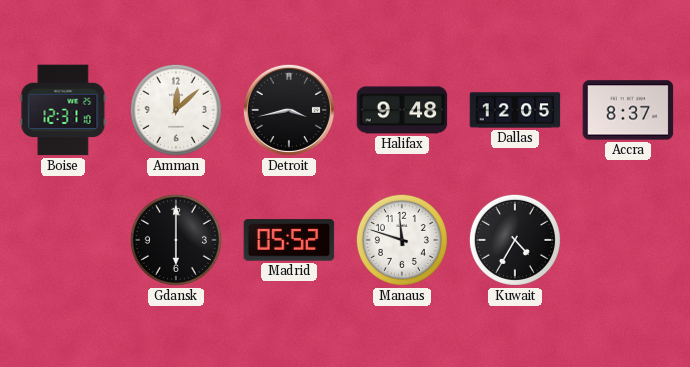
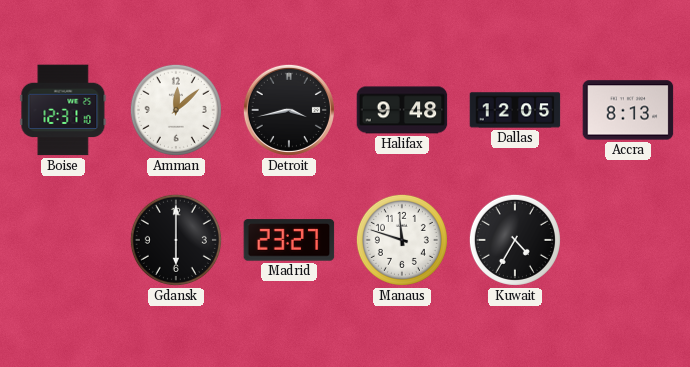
Accra: 8:37 -> 8:13
Madrid: 05:52 -> 23:27
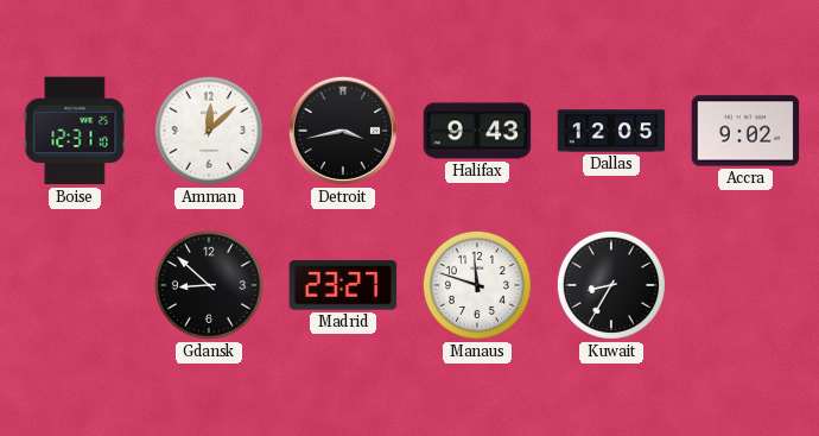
Halifax: 9:48 -> 9:43
Accra: 8:13 -> 9:02
Gdansk: 6:00 -> 8:52
Kuwait: 4:35 -> 8:35
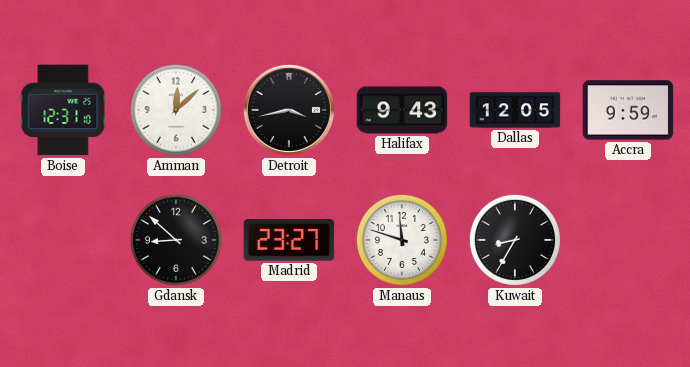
Accra: 9:02 -> 9:59
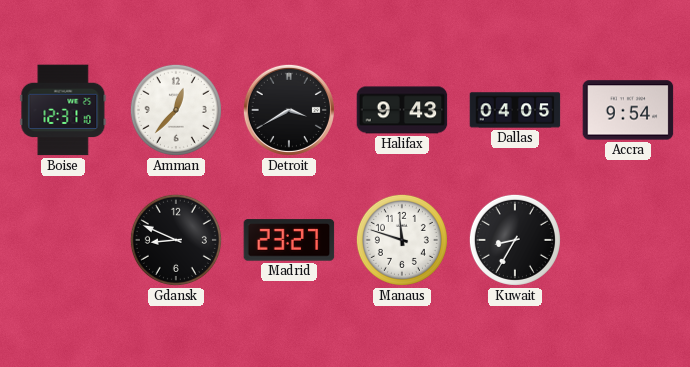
Amman: 12:08 -> 12:37
Detroit: 3:43 -> 3:40
Dallas: 12:05 -> 04:05
Accra: 9:59 -> 9:54
Gdansk: 8:52 -> 8:49
